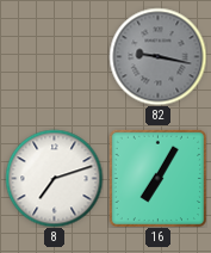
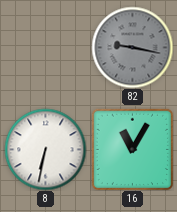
8: 7:12 -> 6:32
16: 7:05 -> 11:05
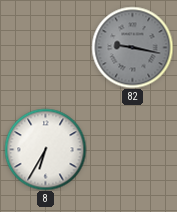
8: 6:32 -> 6:35
16: 11:05 -> none
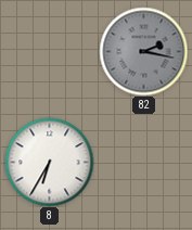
82: 9:17 -> 2:17
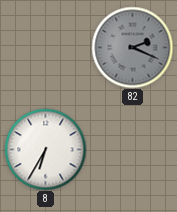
82: 2:17 -> 2:19
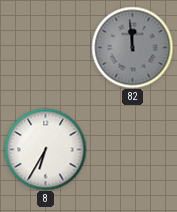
82: 2:19 -> 11:59
